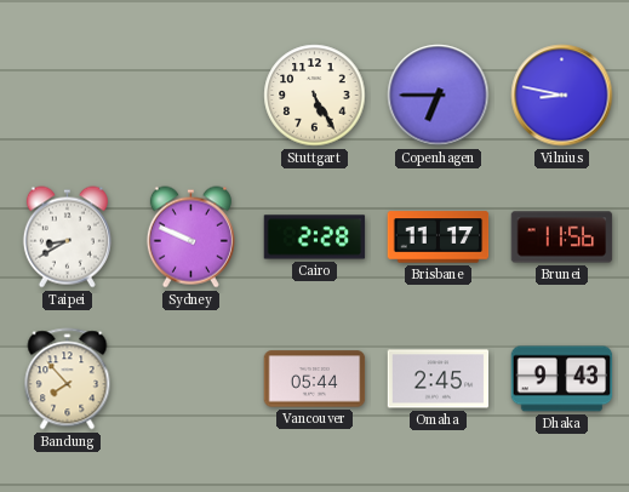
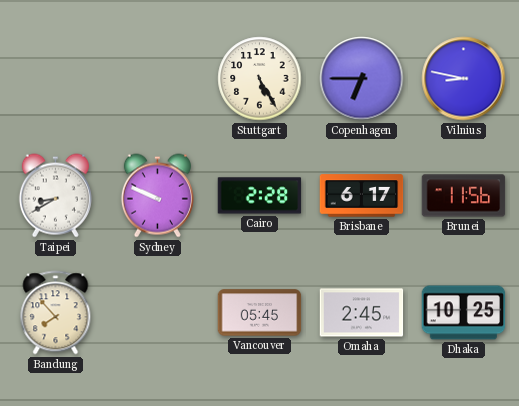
Brisbane: 11:17 -> 6:17
Vancouver: 05:44 -> 05:45
Dhaka: 9:43 -> 10:25
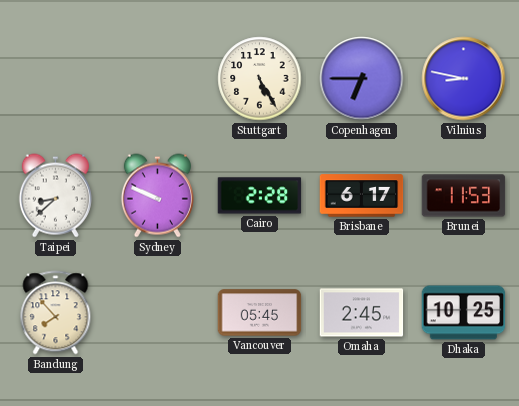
Taipei: 8:40 -> 8:38
Brunei: 11:56 -> 11:53
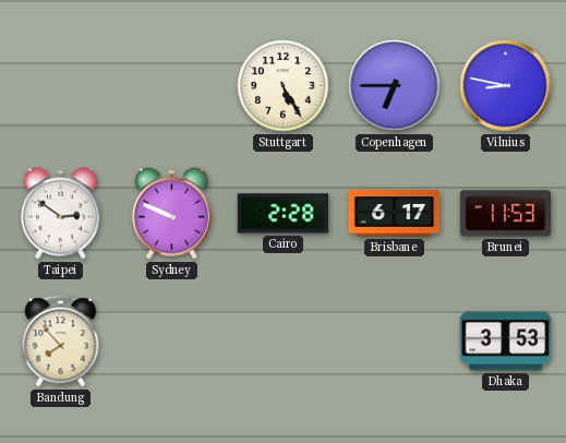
Taipei: 8:38 -> 2:51
Vancouver: 05:45 -> none
Omaha: 2:45 -> none
Dhaka: 10:25 -> 3:53
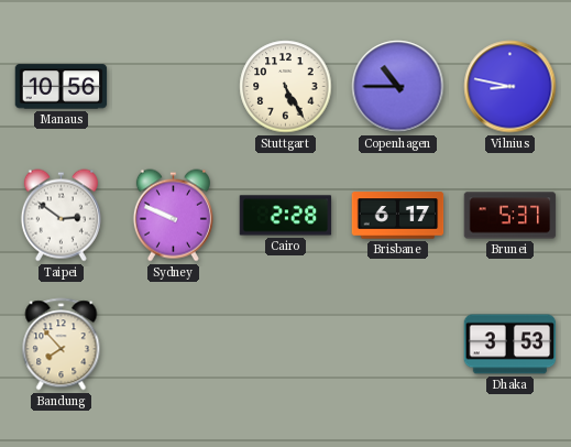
Manaus: none -> 10:56
Copenhagen: 6:45 -> 10:45
Brunei: 11:53 -> 5:37
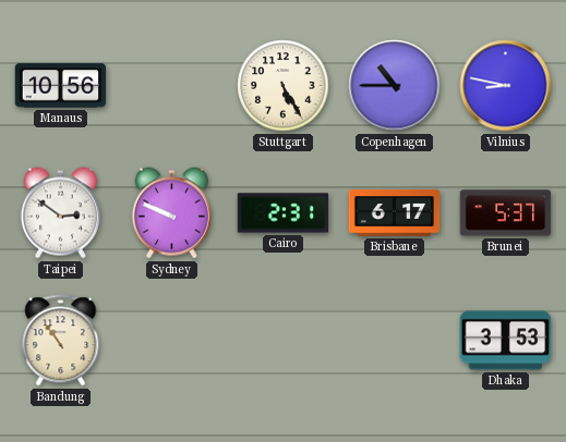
Cairo: 2:28 -> 2:31
Bandung: 7:53 -> 10:54
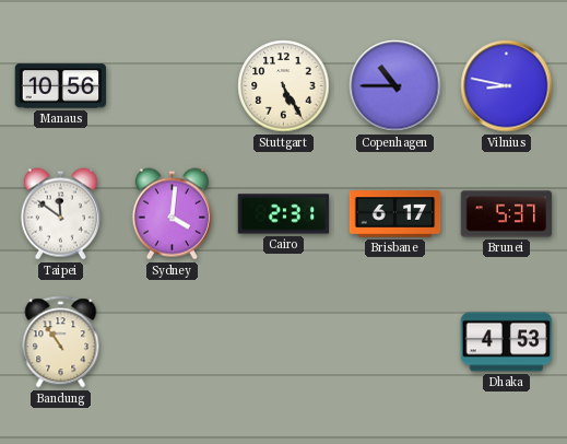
Taipei: 2:51 -> 11:51
Sydney: 9:49 -> 4:01
Dhaka: 3:53 -> 4:53
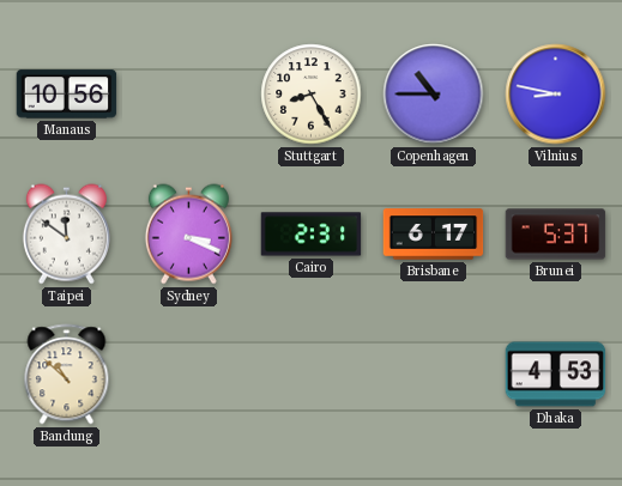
Stuttgart: 5:25 -> 8:25
Sydney: 4:01 -> 3:19
Bandung: 10:54 -> 10:52
